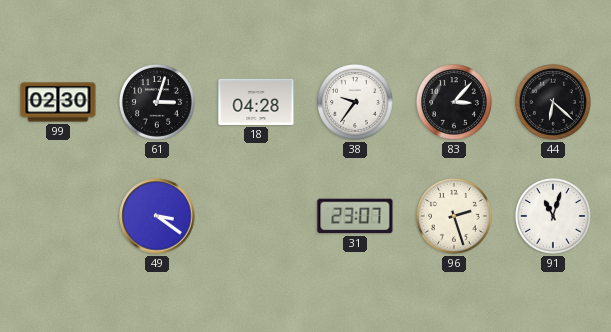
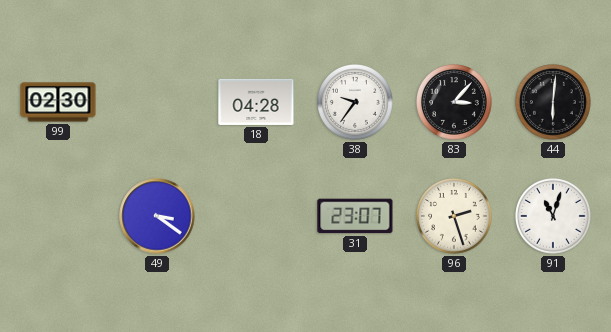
61: 3:03 -> none
44: 6:22 -> 6:01
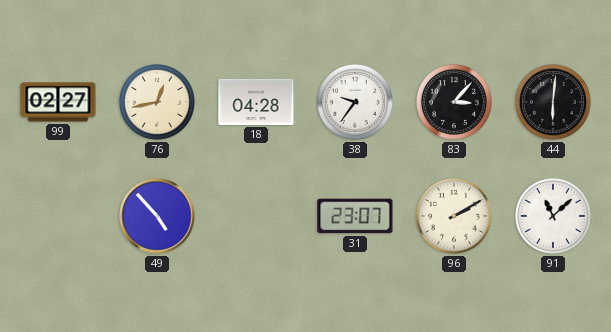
99: 02:30 -> 02:27
76: none -> 12:43
49: 3:21 -> 4:53
96: 2:27 -> 2:10
91: 11:03 -> 11:08
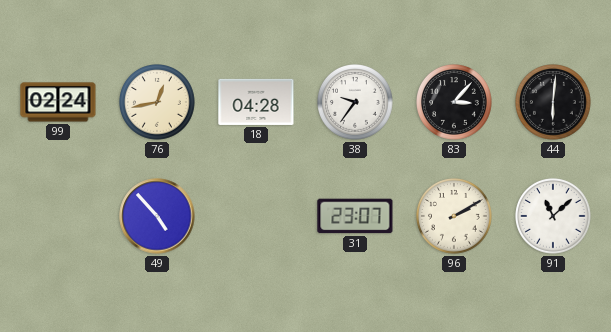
99: 02:27 -> 02:24
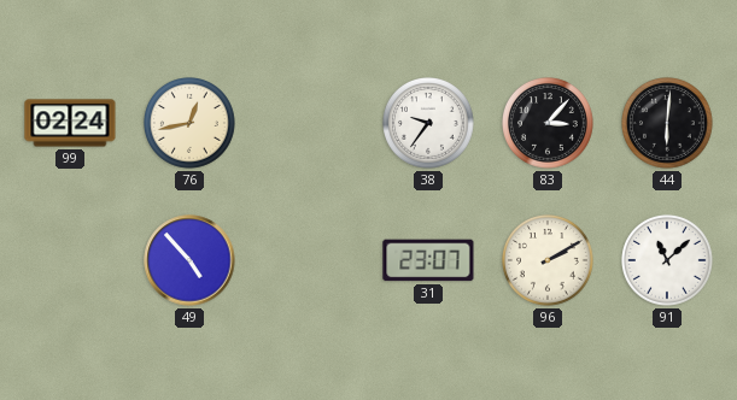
18: 04:28 -> none
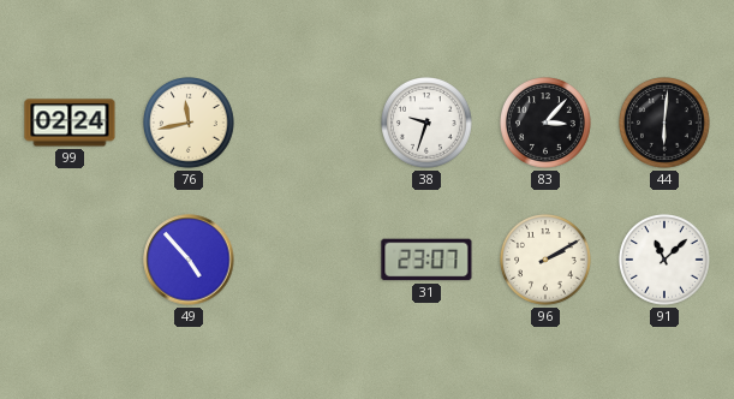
76: 12:43 -> 11:43
38: 9:36 -> 9:33
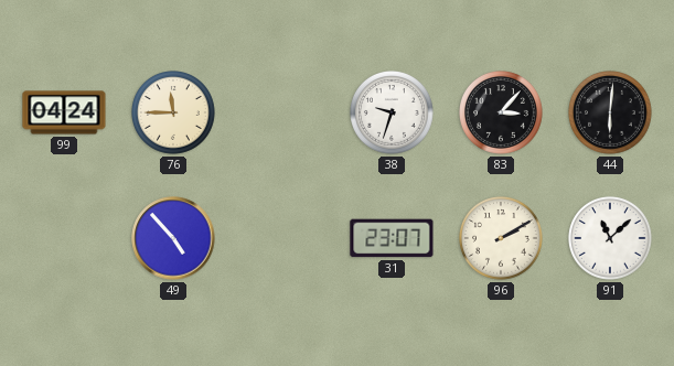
99: 02:24 -> 04:24
76: 11:43 -> 11:45
